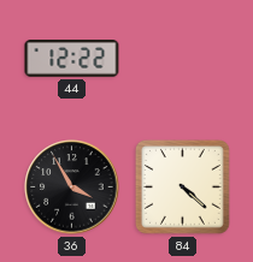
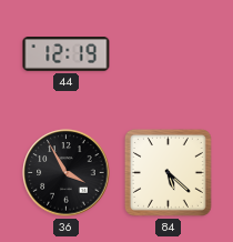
44: 12:22 -> 12:19
84: 4:22 -> 5:22
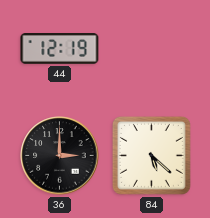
36: 3:55 -> 3:00
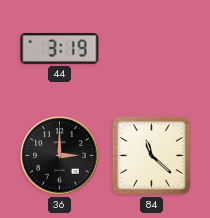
44: 12:19 -> 3:19
84: 5:22 -> 11:22
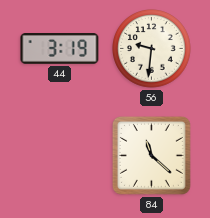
56: none -> 9:31
36: 3:00 -> none
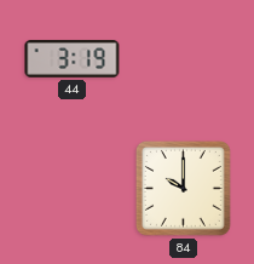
56: 9:31 -> none
84: 11:22 -> 10:00
